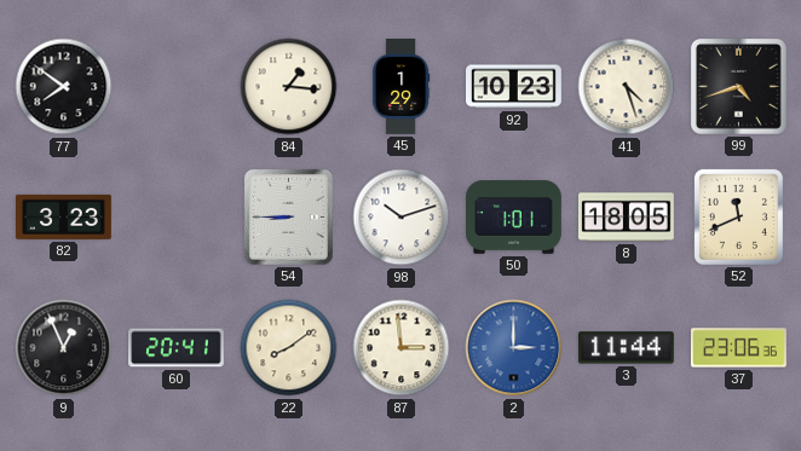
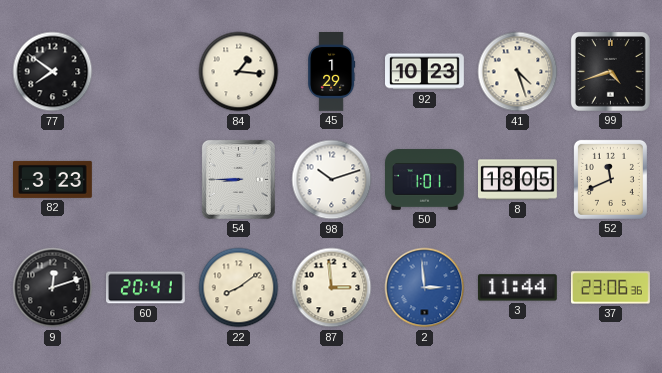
9: 12:56 -> 12:12
2: 3:00 -> 2:59
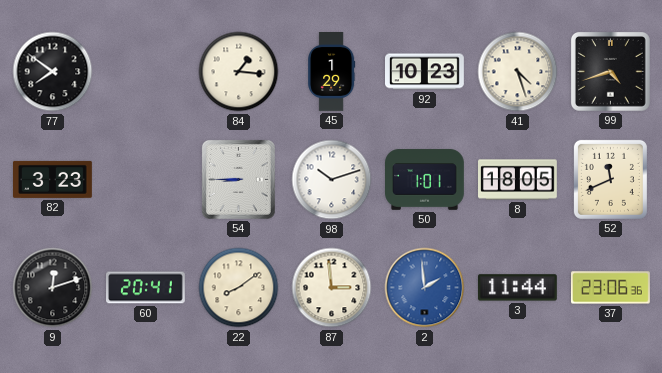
2: 2:59 -> 1:59
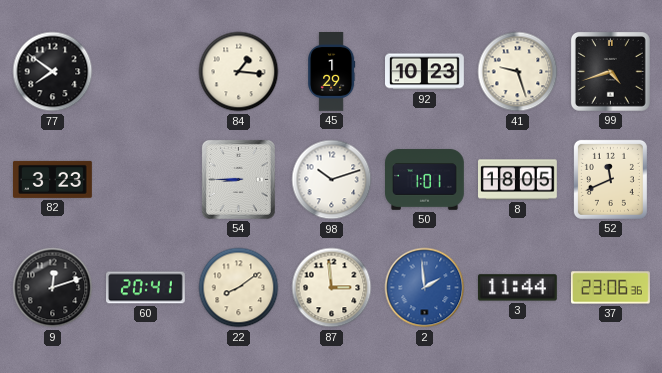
41: 4:27 -> 9:27
